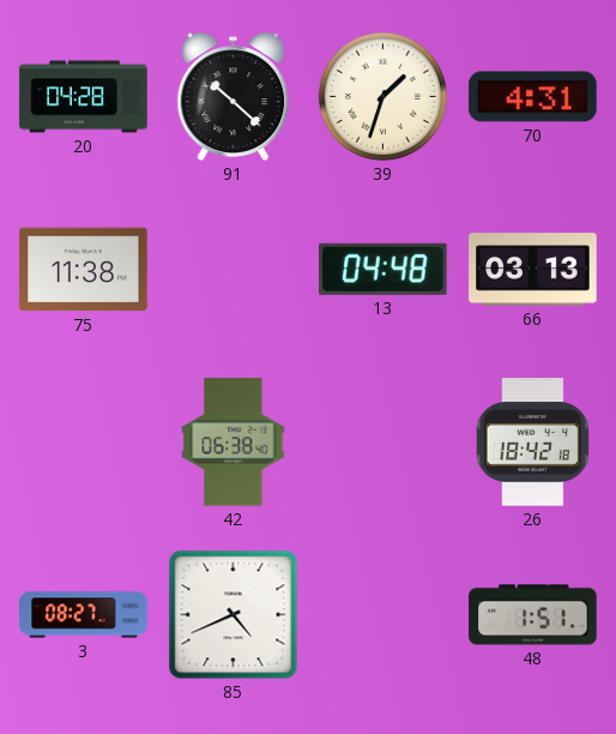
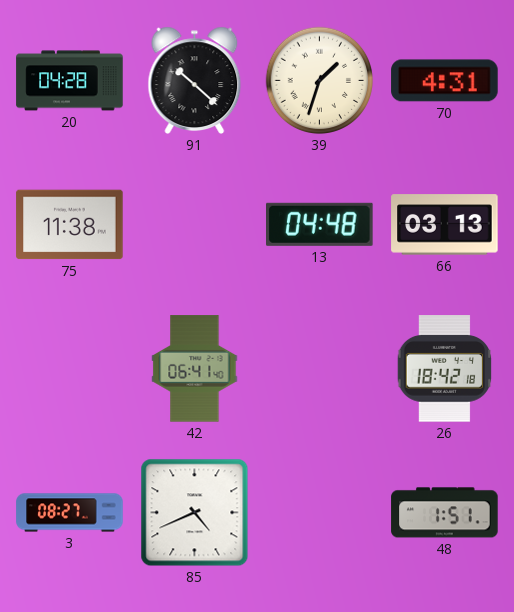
42: 06:38 -> 06:41
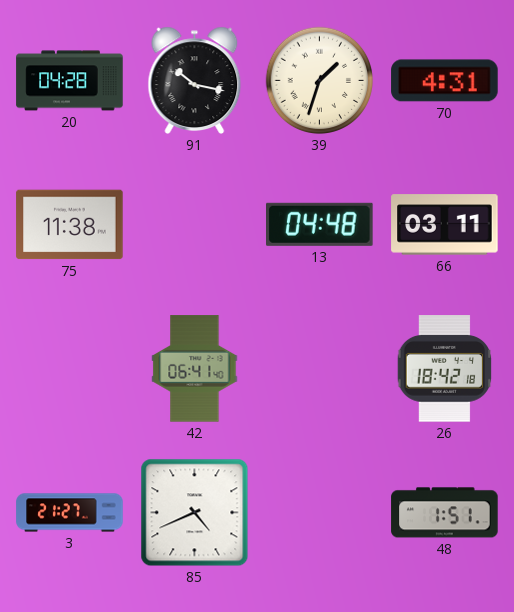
91: 10:22 -> 10:17
66: 03:13 -> 03:11
3: 08:27 -> 21:27
